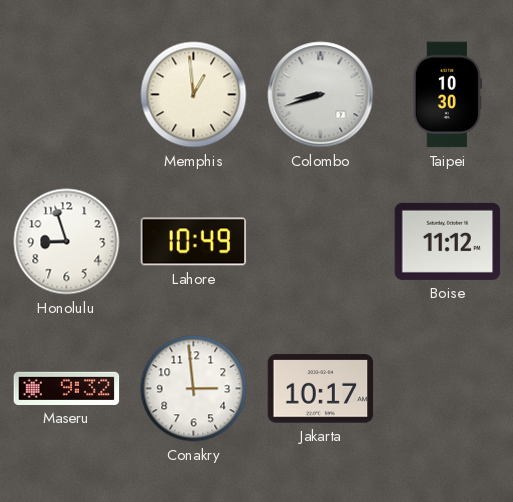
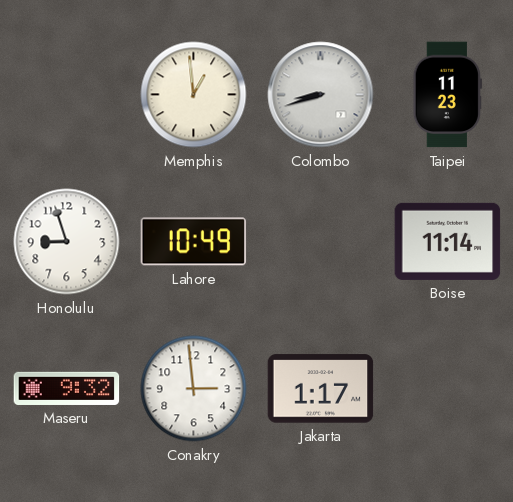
Taipei: 10:30 -> 11:23
Boise: 11:12 -> 11:14
Jakarta: 10:17 -> 1:17
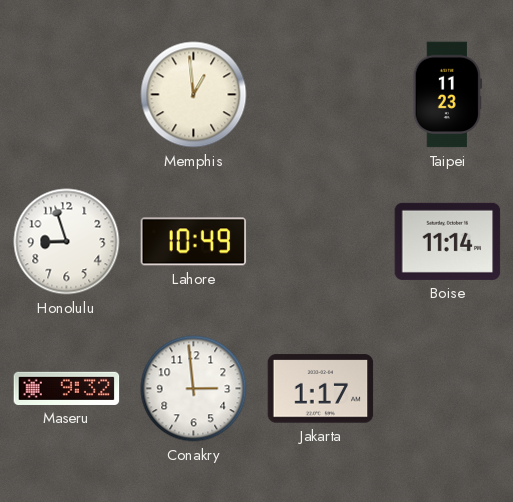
Colombo: 8:42 -> none
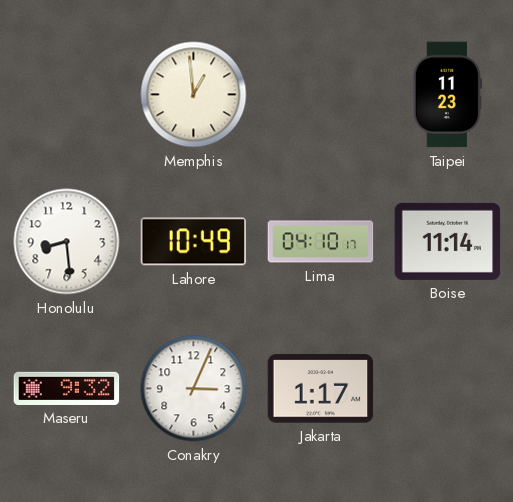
Honolulu: 8:57 -> 8:29
Lima: none -> 04:10
Conakry: 2:59 -> 3:04
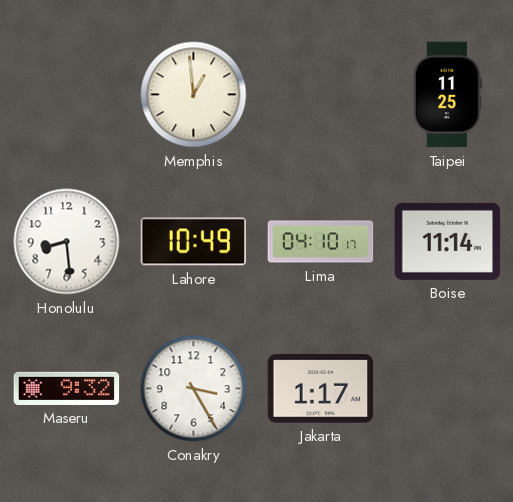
Taipei: 11:23 -> 11:25
Conakry: 3:04 -> 3:25
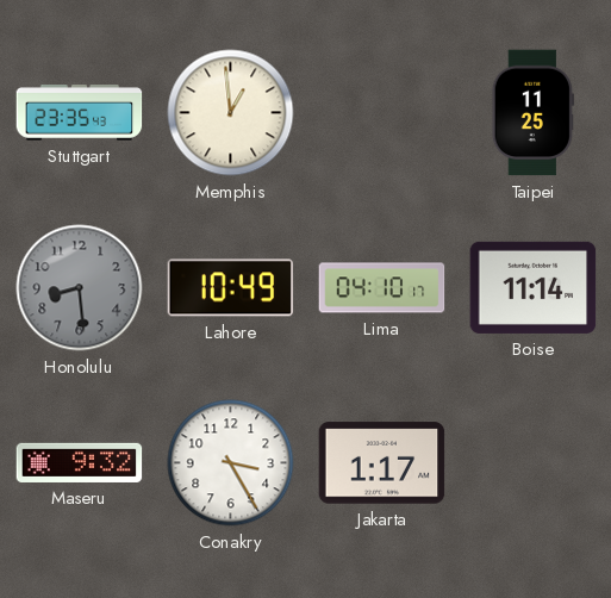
Stuttgart: none -> 23:35
Honolulu dial: white -> grey
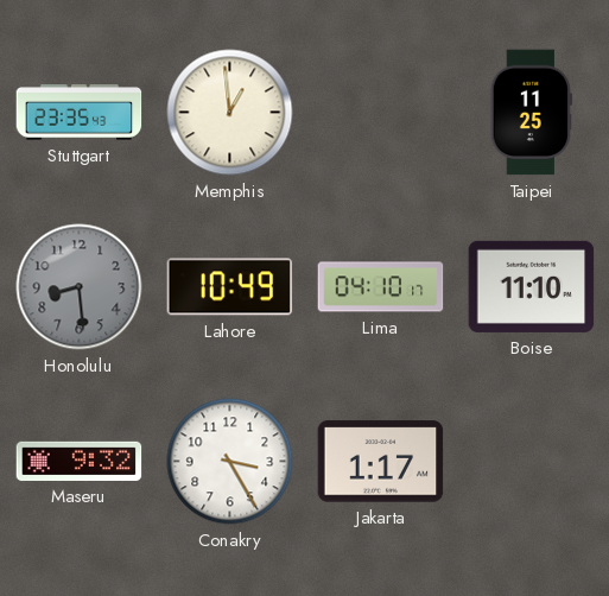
Boise: 11:14 -> 11:10
